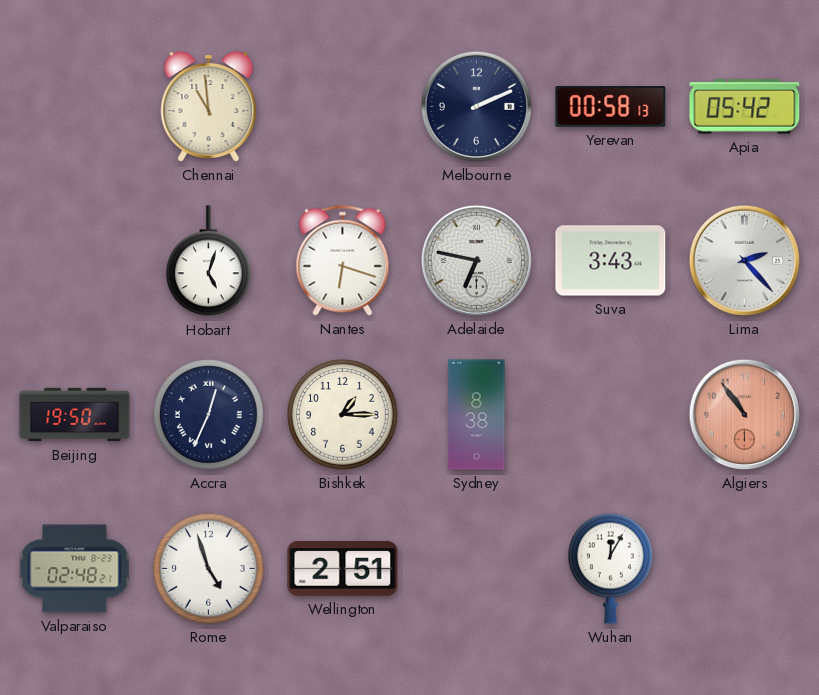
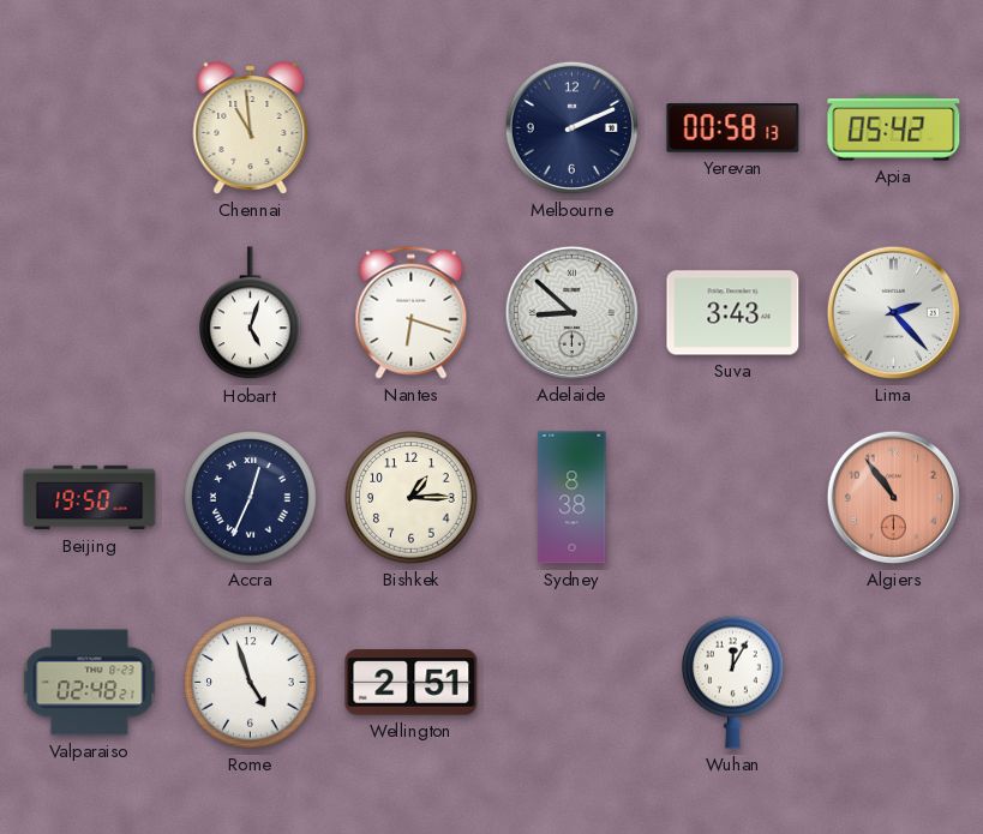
Adelaide: 6:47 -> 8:52
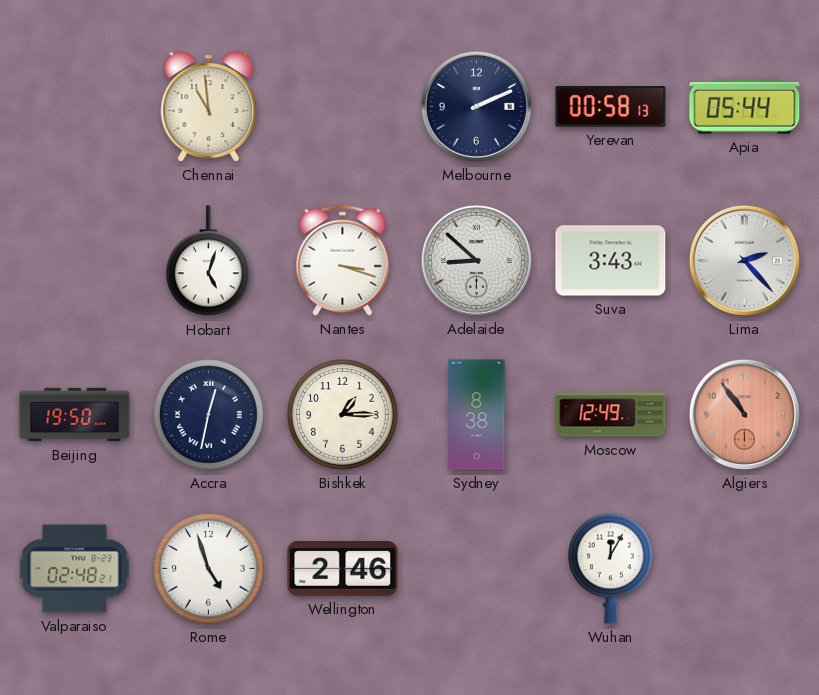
Apia: 05:42 -> 05:44
Nantes: 6:18 -> 3:18
Accra: 12:34 -> 12:32
Moscow: none -> 12:49
Wellington: 2:51 -> 2:46
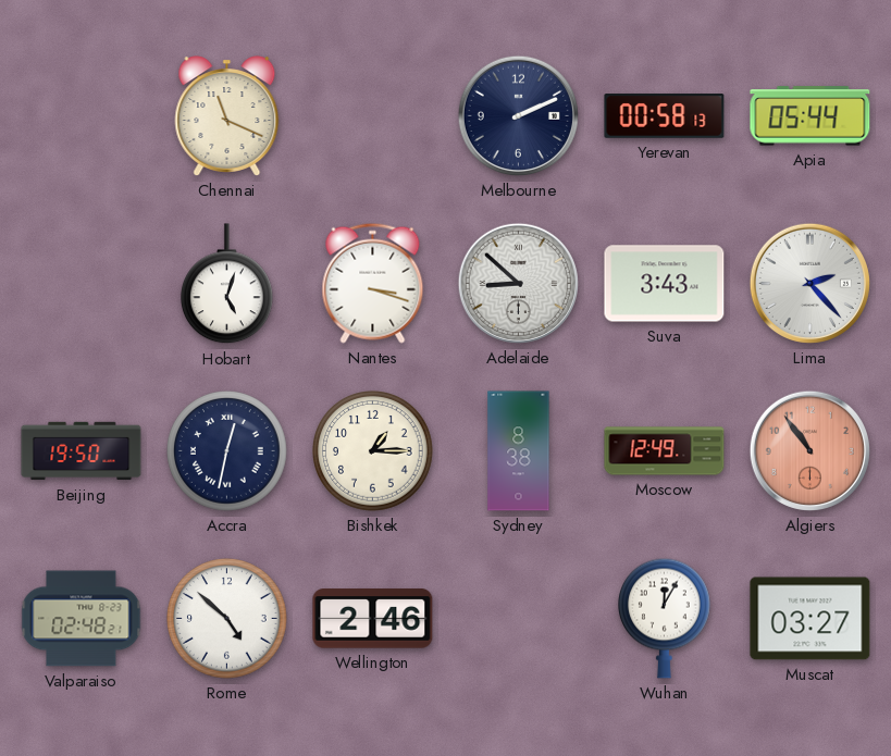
Chennai: 10:59 -> 11:19
Rome: 4:57 -> 4:52
Muscat: none -> 03:27
